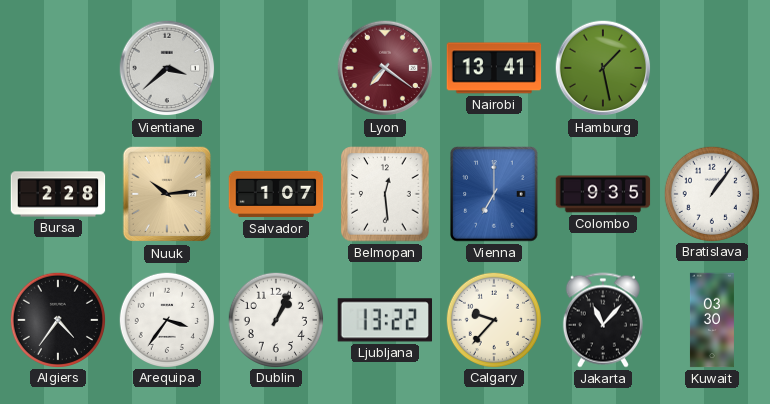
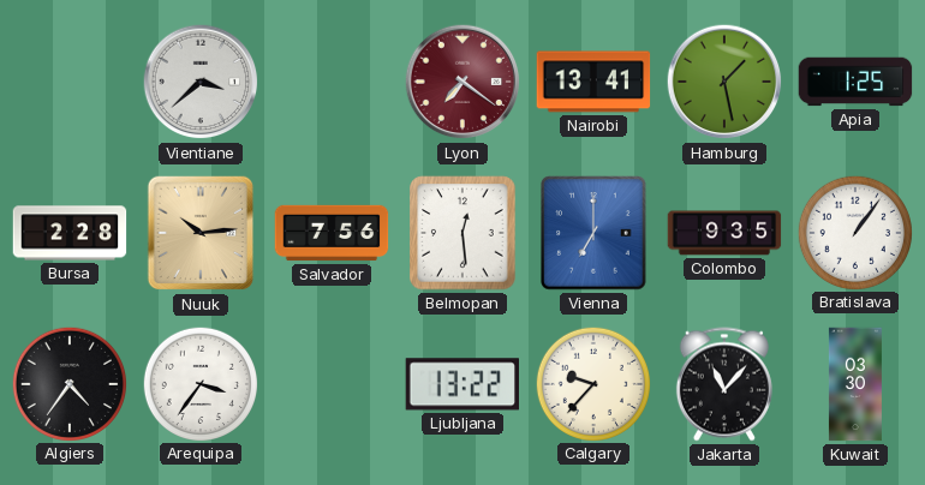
Apia: none -> 1:25
Salvador: 1:07 -> 7:56
Dublin: 1:04 -> none
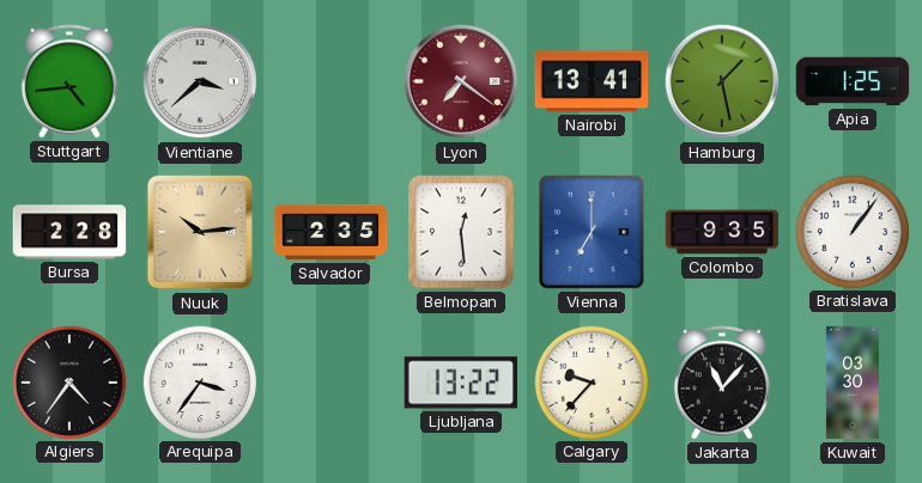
Stuttgart: none -> 4:44
Salvador: 7:56 -> 2:35
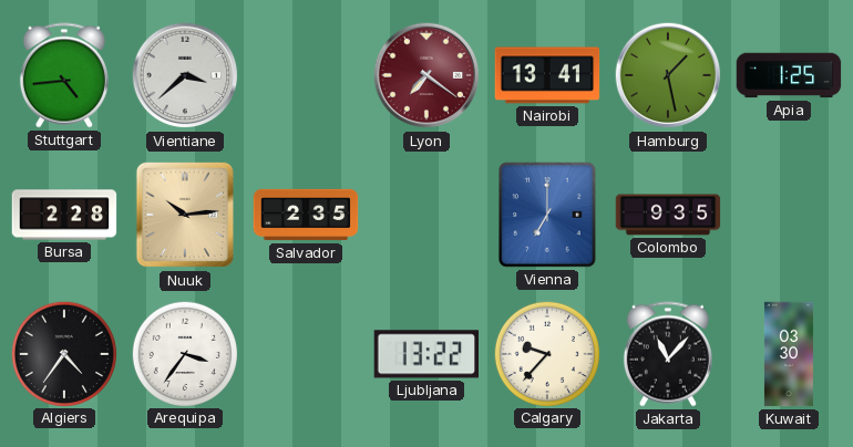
Belmopan: 12:29 -> none
Bratislava: 1:06 -> none
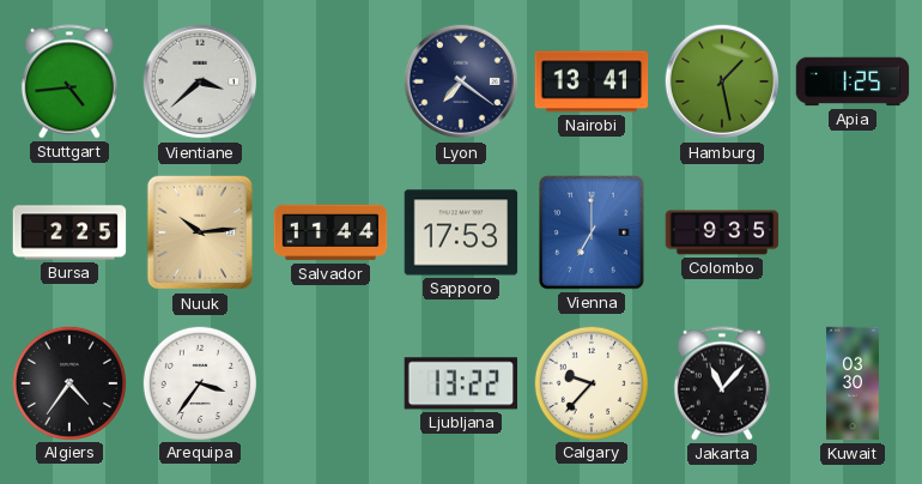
Lyon dial: burgundy -> navy
Bursa: 2:28 -> 2:25
Salvador: 2:35 -> 11:44
Sapporo: none -> 17:53
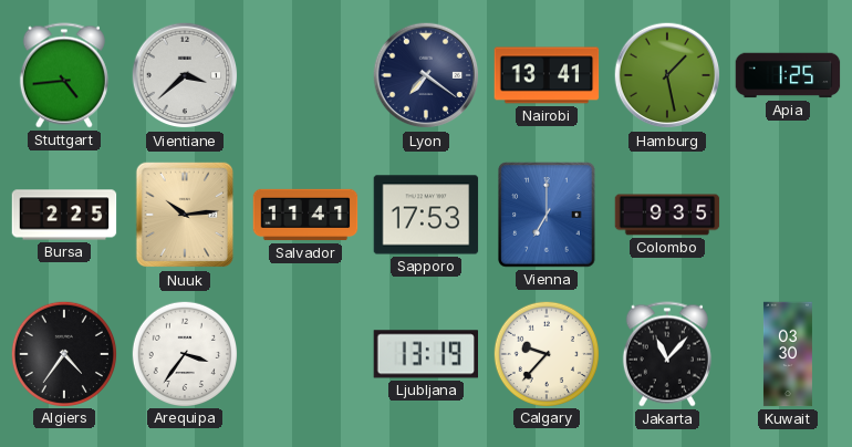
Salvador: 11:44 -> 11:41
Ljubljana: 13:22 -> 13:19
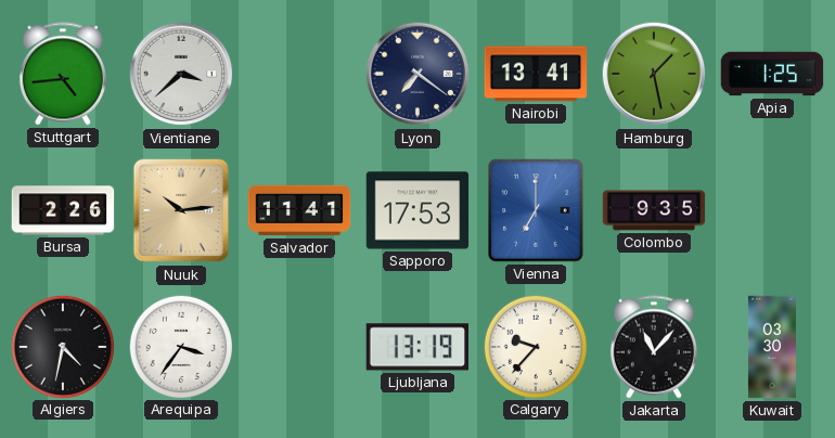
Bursa: 2:25 -> 2:26
Algiers: 4:36 -> 4:32
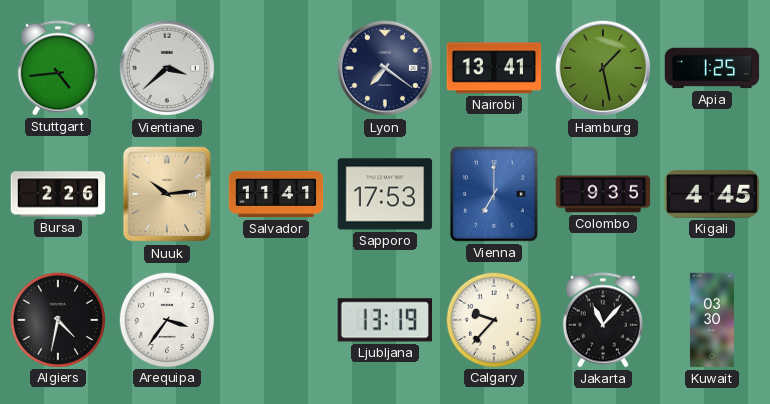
Kigali: none -> 4:45
